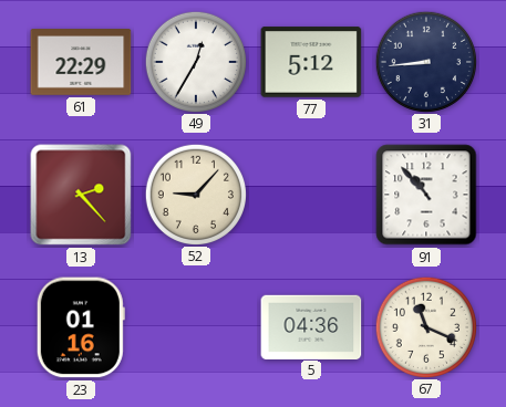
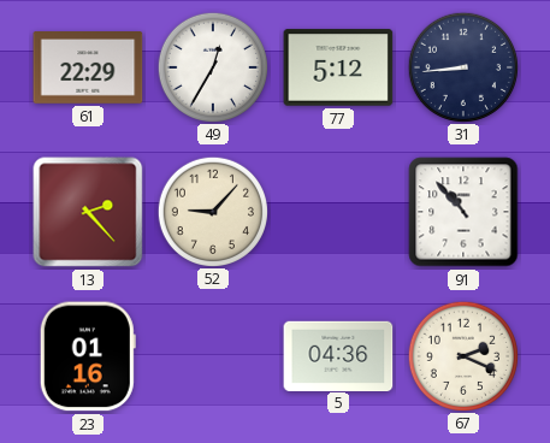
67: 11:19 -> 2:19
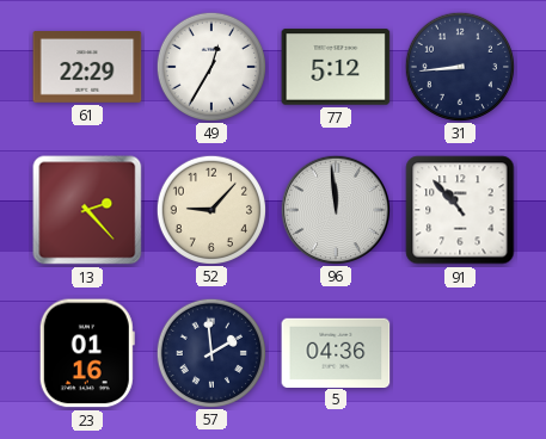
96: none -> 11:59
57: none -> 1:59
67: 2:19 -> none
